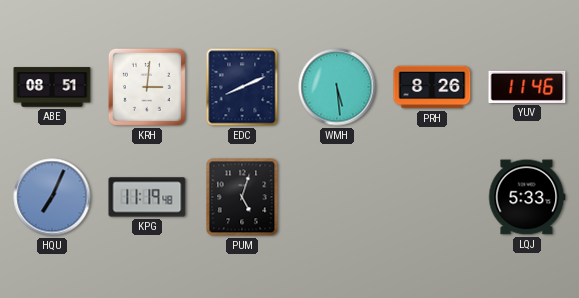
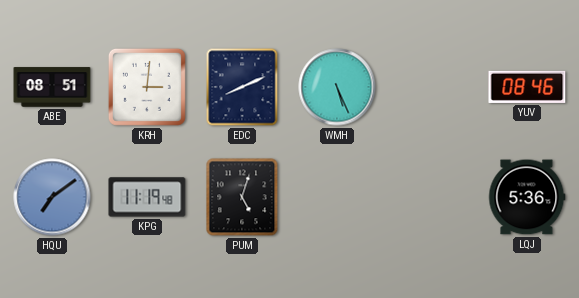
WMH: 5:29 -> 5:26
PRH: 8:26 -> none
YUV: 11:46 -> 08:46
HQU: 7:04 -> 7:09
LQJ: 5:33 -> 5:36
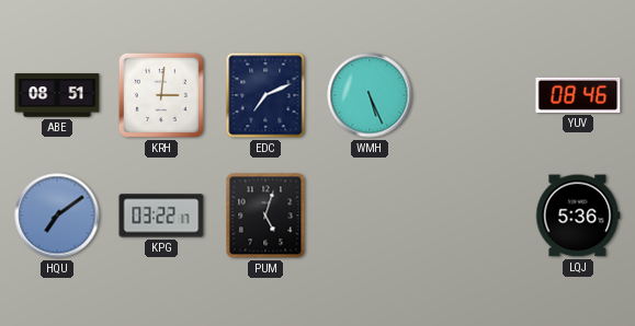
EDC: 8:11 -> 7:11
KPG: 11:19 -> 03:22
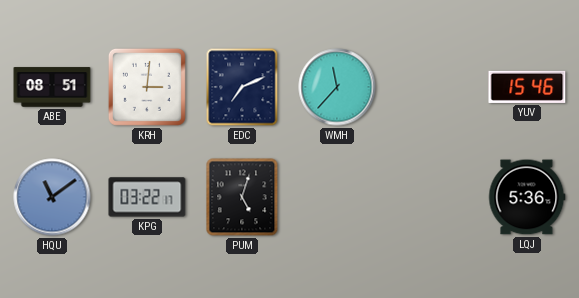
WMH: 5:26 -> 11:37
YUV: 08:46 -> 15:46
HQU: 7:09 -> 11:09
